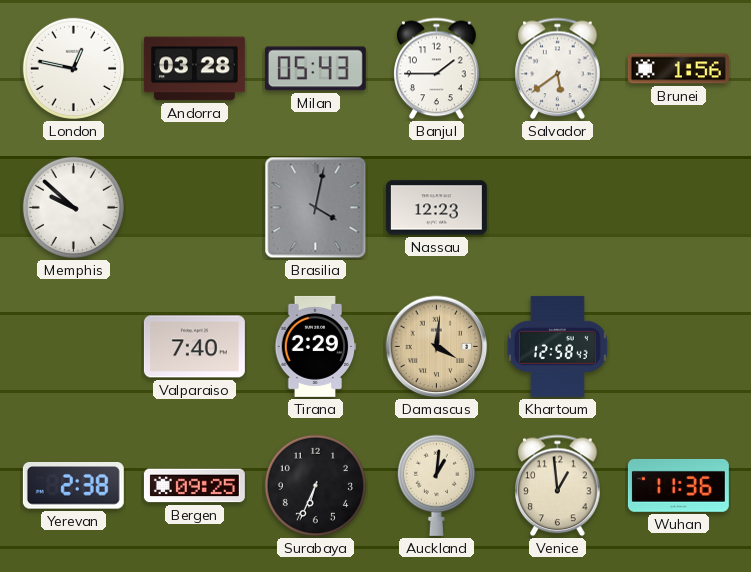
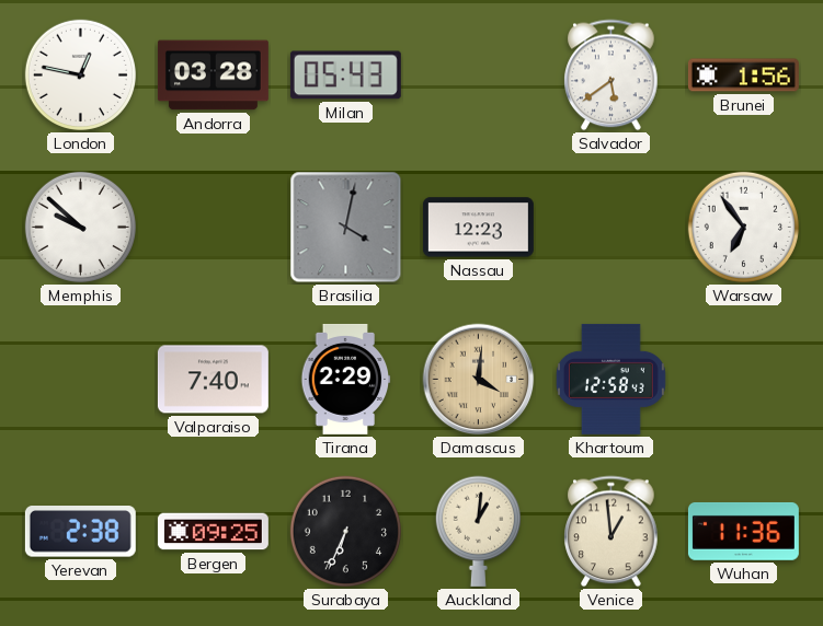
Banjul: 1:45 -> none
Warsaw: none -> 6:54
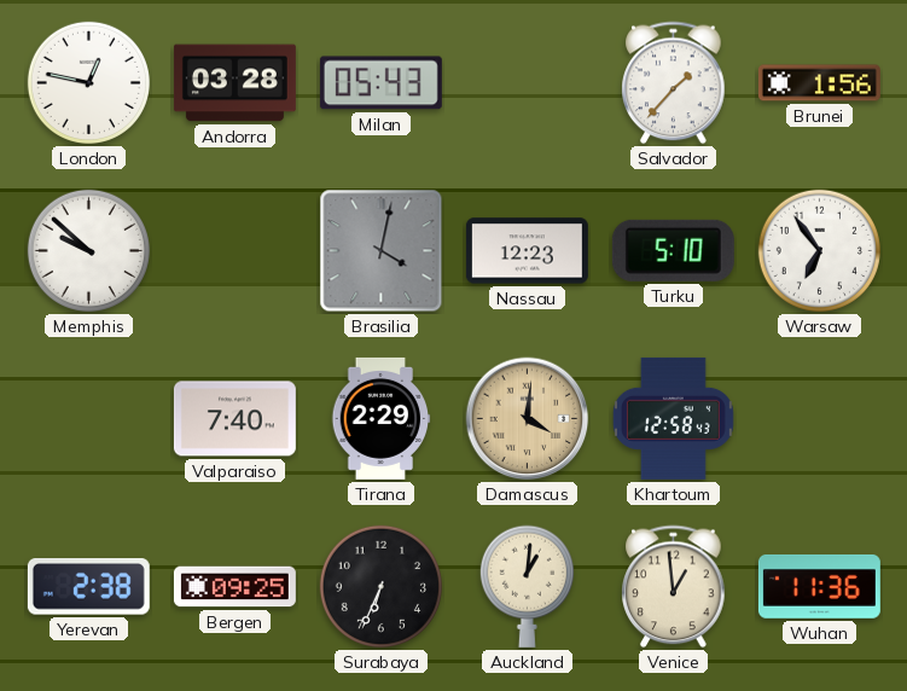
Salvador: 5:39 -> 1:37
Turku: none -> 5:10
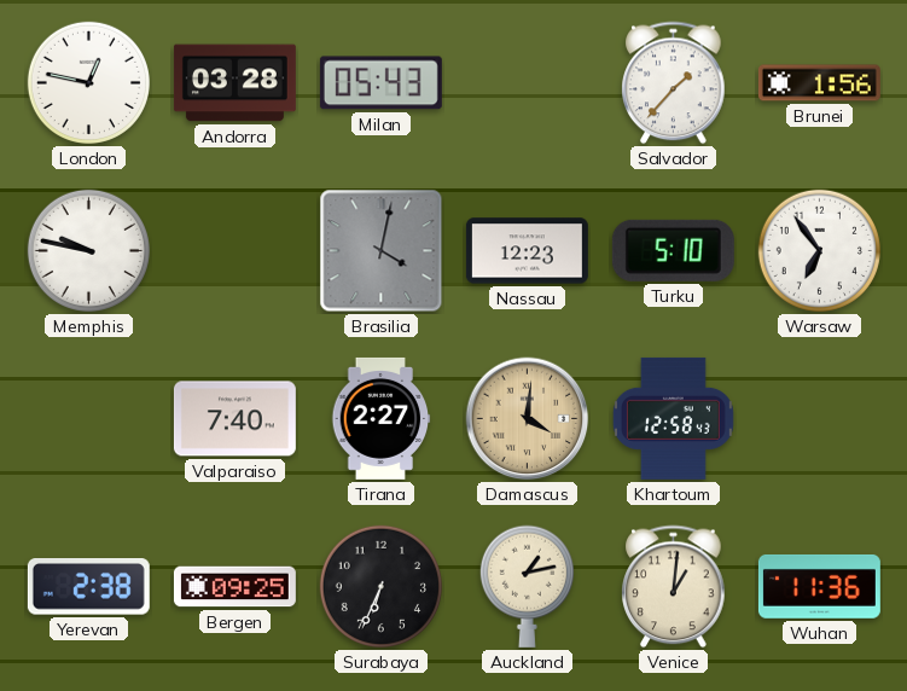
Memphis: 9:52 -> 9:47
Tirana: 2:29 -> 2:27
Auckland: 1:01 -> 1:13
Venice: 12:59 -> 1:01
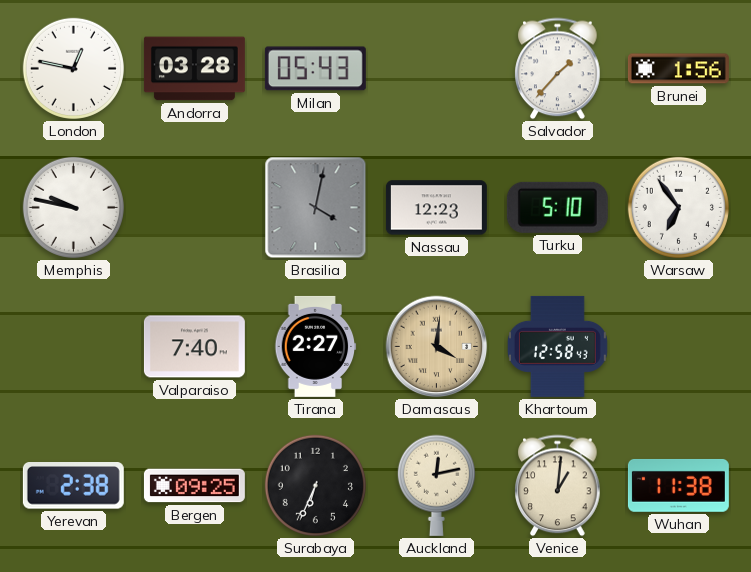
Auckland: 1:13 -> 12:13
Wuhan: 11:36 -> 11:38
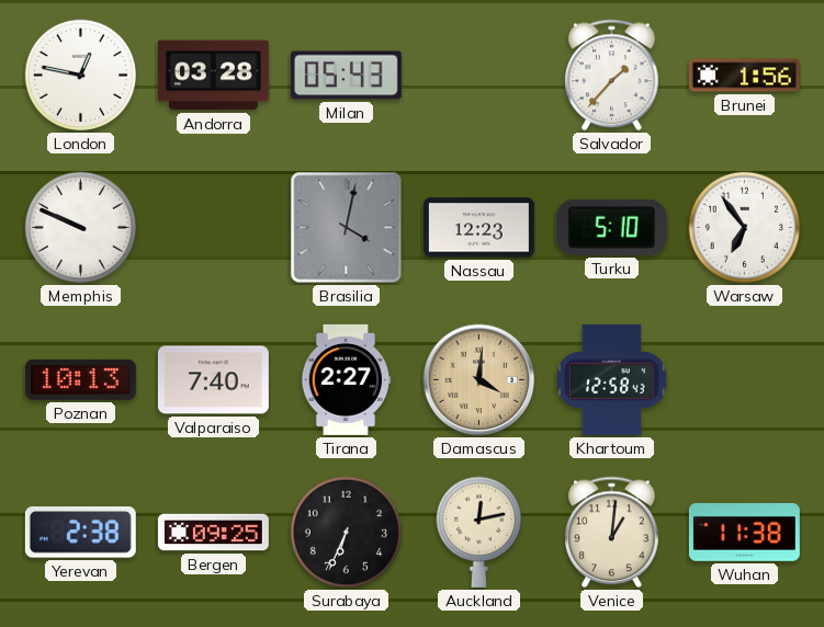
Memphis: 9:47 -> 9:49
Poznan: none -> 10:13
